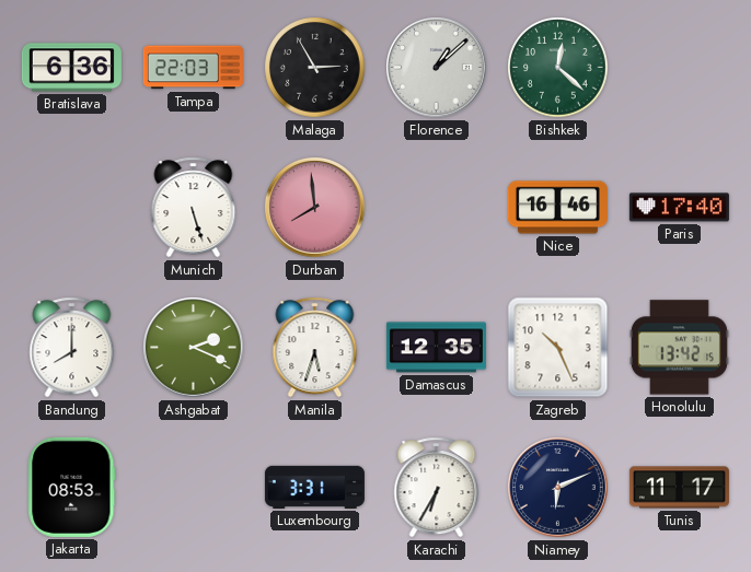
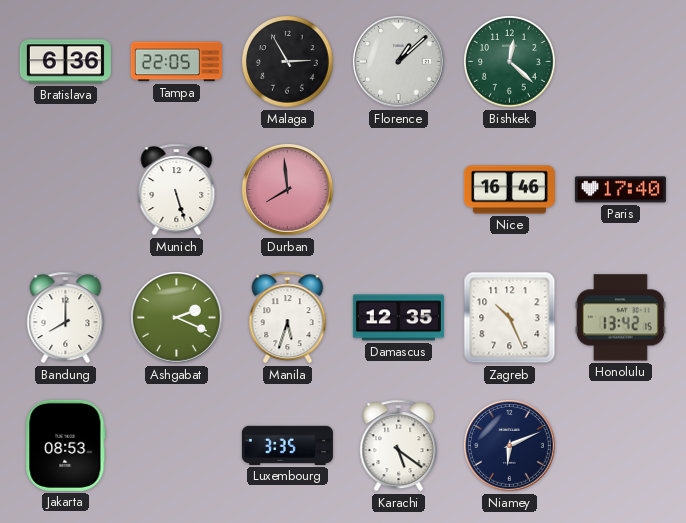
Tampa: 22:03 -> 22:05
Luxembourg: 3:31 -> 3:35
Karachi: 6:35 -> 5:21
Tunis: 11:17 -> none
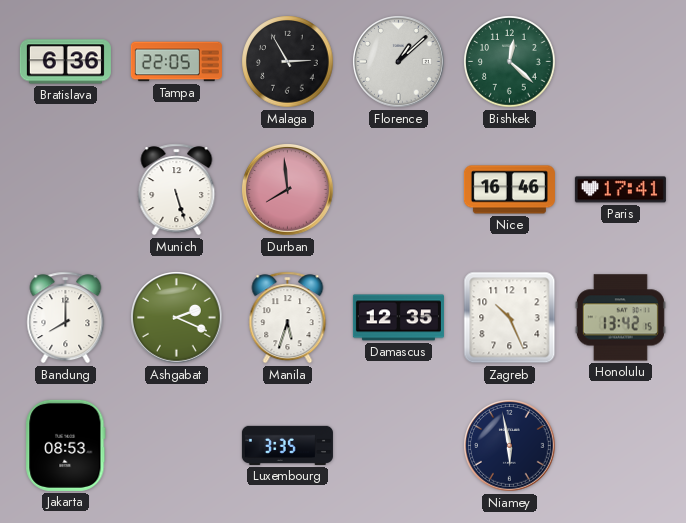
Paris: 17:40 -> 17:41
Karachi: 5:21 -> none
Niamey: 6:11 -> 5:58
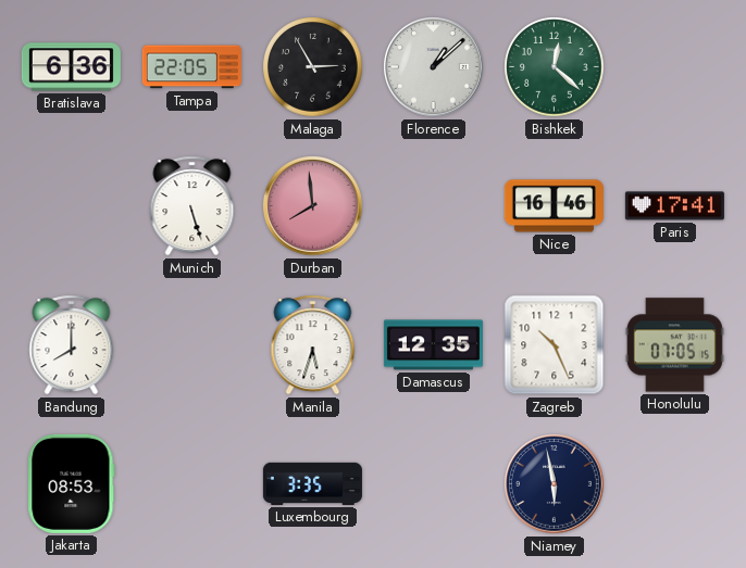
Ashgabat: 2:19 -> none
Honolulu: 13:42 -> 07:05
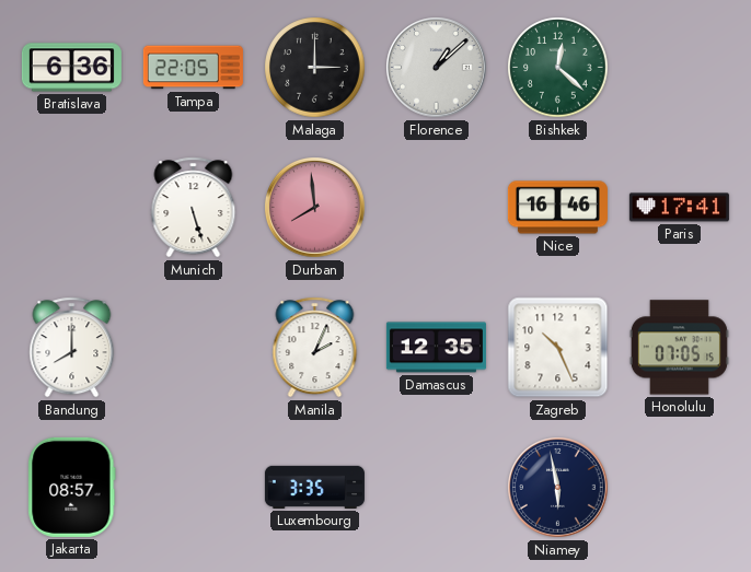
Malaga: 2:55 -> 3:00
Manila: 5:33 -> 2:04
Jakarta: 08:53 -> 08:57
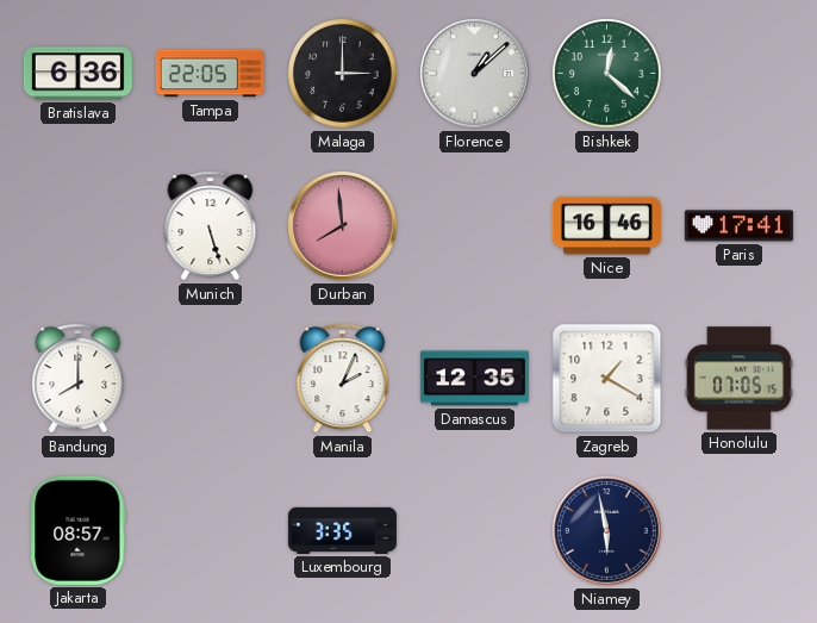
Zagreb: 10:26 -> 1:20
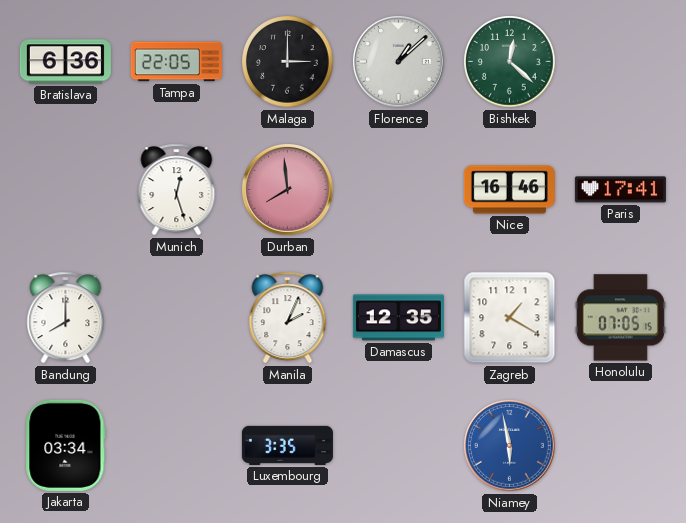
Munich: 5:27 -> 12:27
Jakarta: 08:57 -> 03:34
Niamey dial: navy -> blue
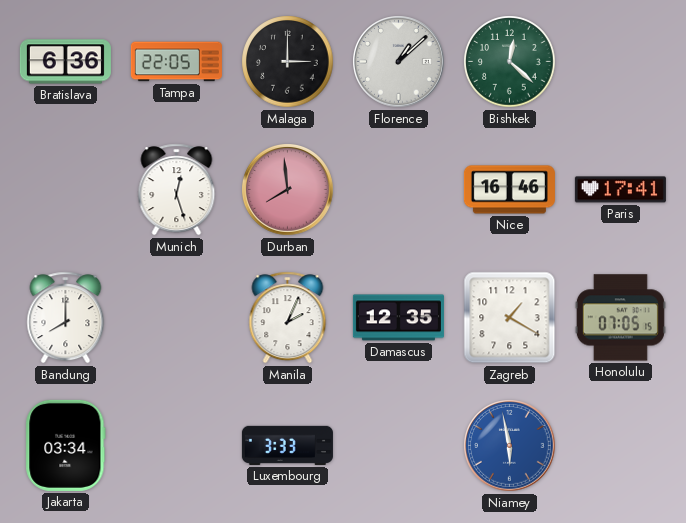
Luxembourg: 3:35 -> 3:33
